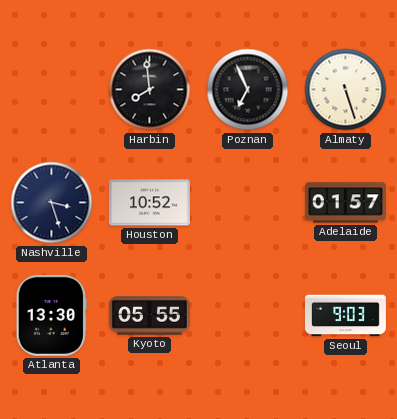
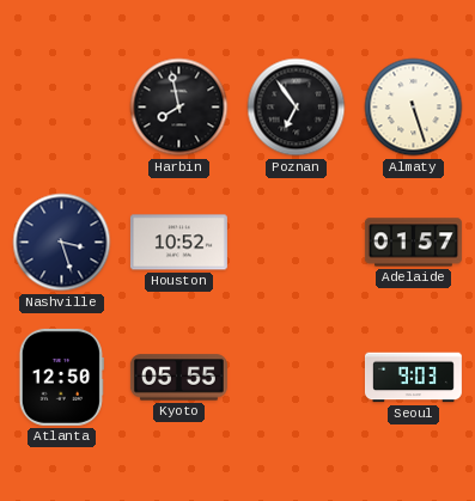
Harbin: 7:59 -> 7:58
Poznan: 6:56 -> 6:54
Atlanta: 13:30 -> 12:50
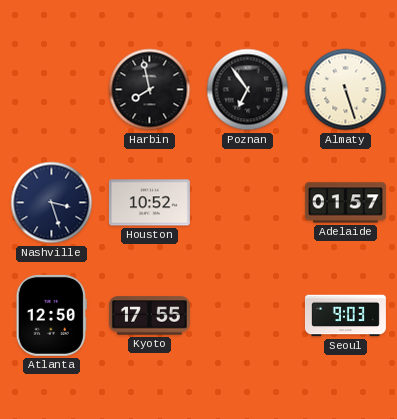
Kyoto: 05:55 -> 17:55
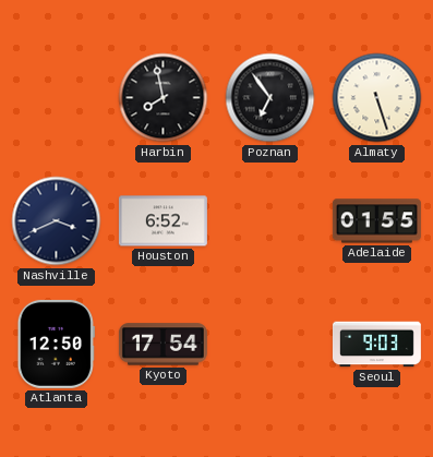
Nashville: 3:27 -> 3:41
Houston: 10:52 -> 6:52
Adelaide: 01:57 -> 01:55
Kyoto: 17:55 -> 17:54
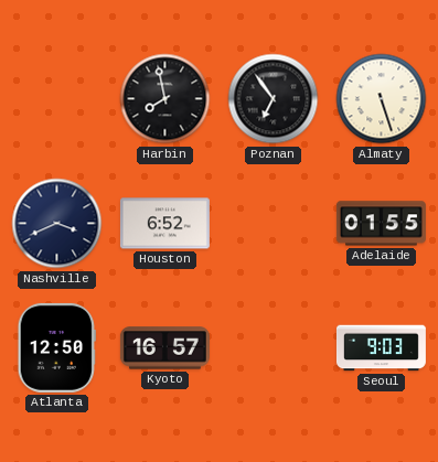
Kyoto: 17:54 -> 16:57
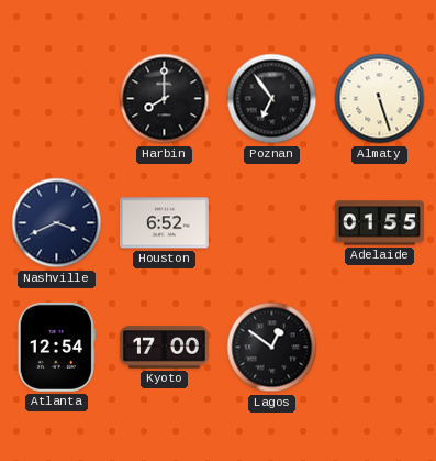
Harbin: 7:58 -> 8:00
Atlanta: 12:50 -> 12:54
Kyoto: 16:57 -> 17:00
Lagos: none -> 12:51
Seoul: 9:03 -> none
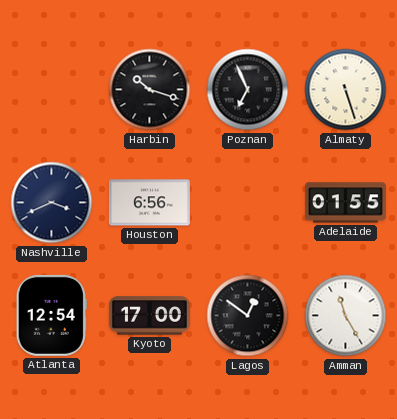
Harbin: 8:00 -> 10:18
Poznan: 6:54 -> 6:56
Houston: 6:52 -> 6:56
Amman: none -> 11:25
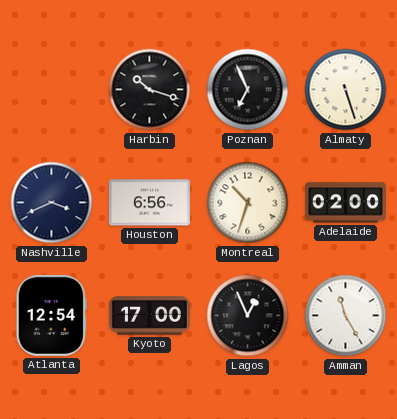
Montreal: none -> 10:33
Adelaide: 01:55 -> 02:00
Lagos: 12:51 -> 12:56
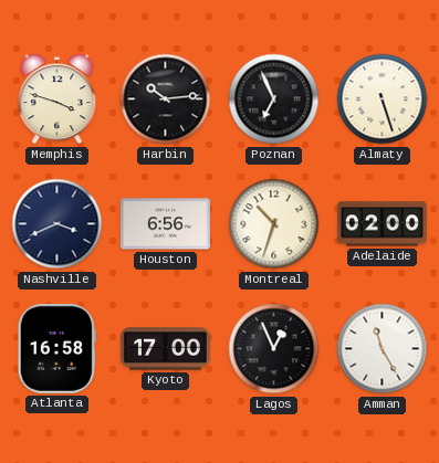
Memphis: none -> 3:48
Harbin: 10:18 -> 10:14
Atlanta: 12:54 -> 16:58
